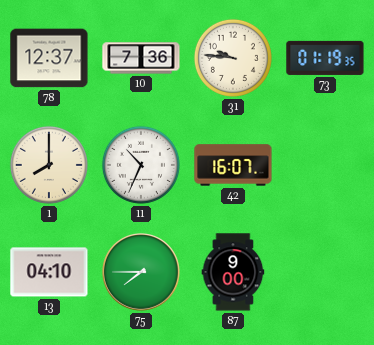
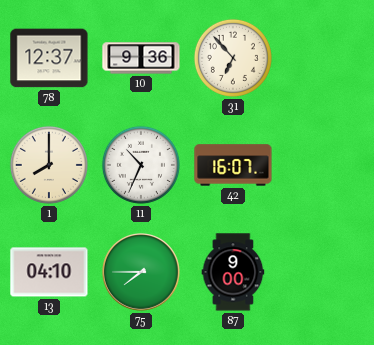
10: 7:36 -> 9:36
31: 9:46 -> 6:53
73: 01:19 -> none
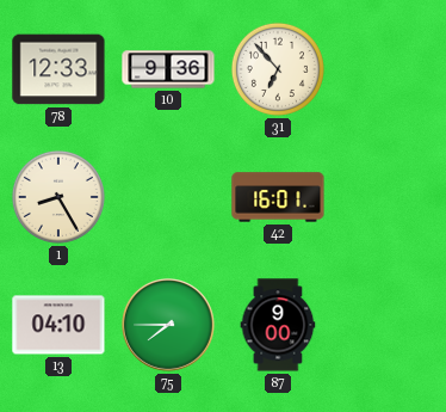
78: 12:37 -> 12:33
1: 8:00 -> 8:25
11: 10:34 -> none
42: 16:07 -> 16:01
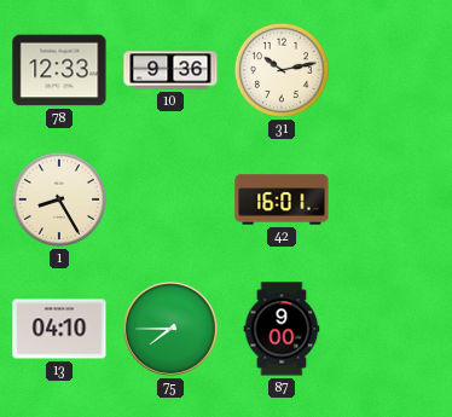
31: 6:53 -> 10:13
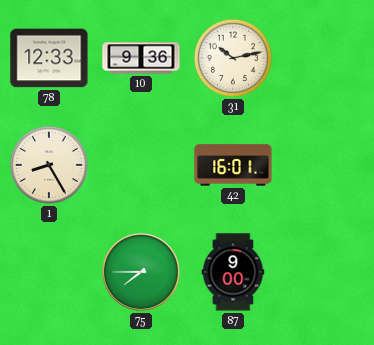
13: 04:10 -> none
